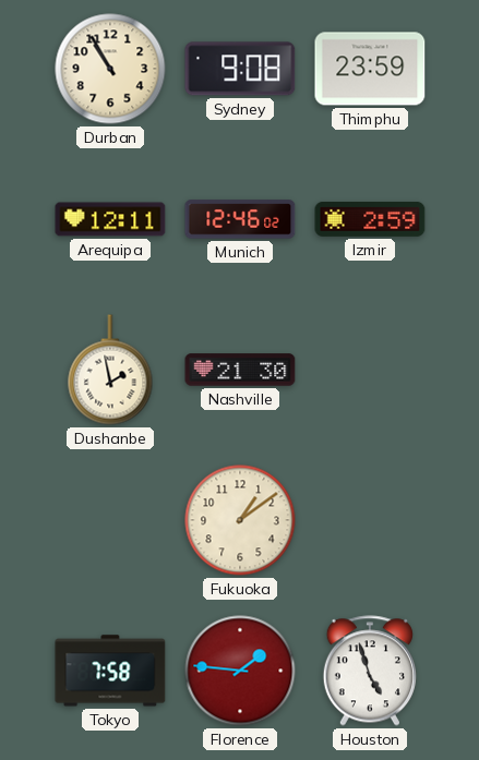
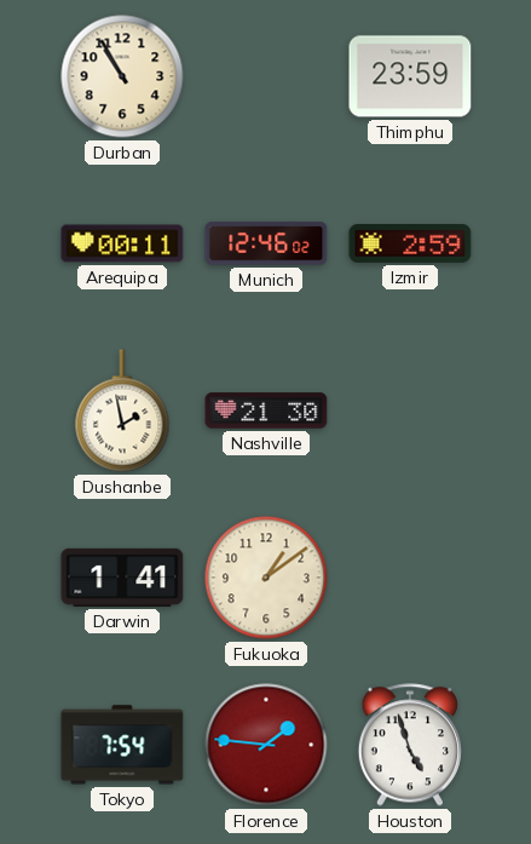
Sydney: 9:08 -> none
Arequipa: 12:11 -> 00:11
Darwin: none -> 1:41
Tokyo: 7:58 -> 7:54
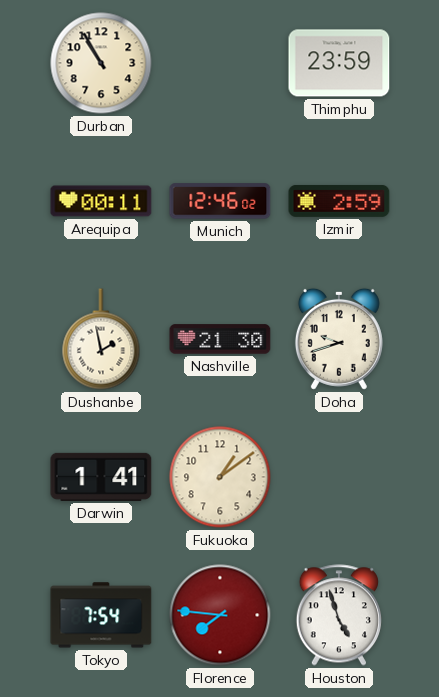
Doha: none -> 9:42
Florence: 1:46 -> 7:46
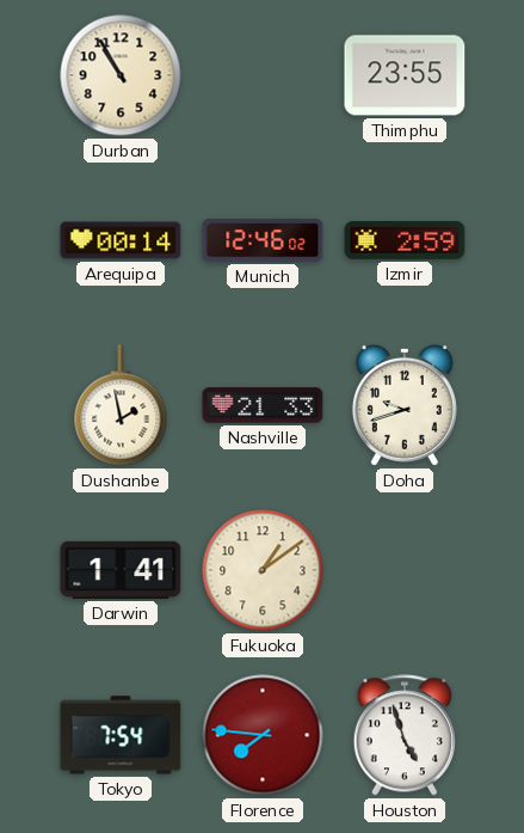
Thimphu: 23:59 -> 23:55
Arequipa: 00:11 -> 00:14
Nashville: 21:30 -> 21:33
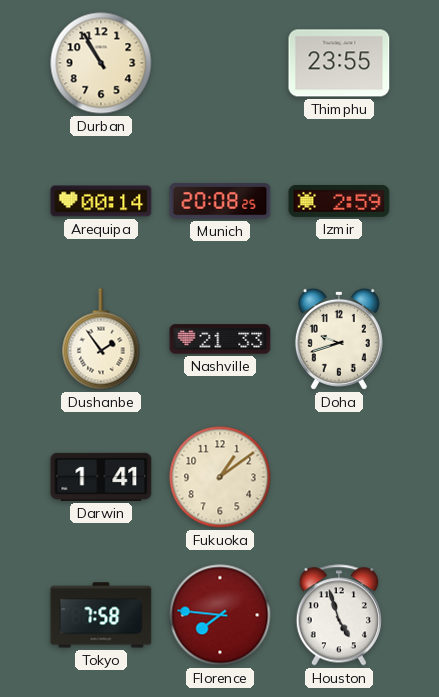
Munich: 12:46 -> 20:08
Dushanbe: 1:58 -> 1:54
Tokyo: 7:54 -> 7:58
